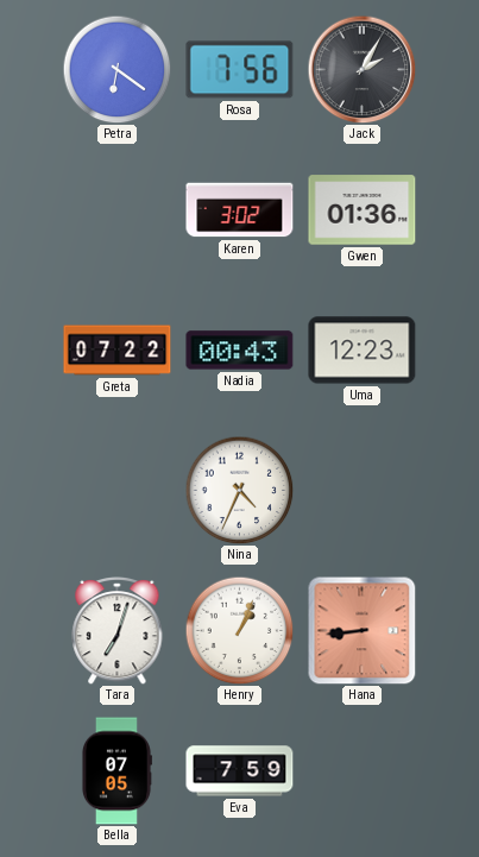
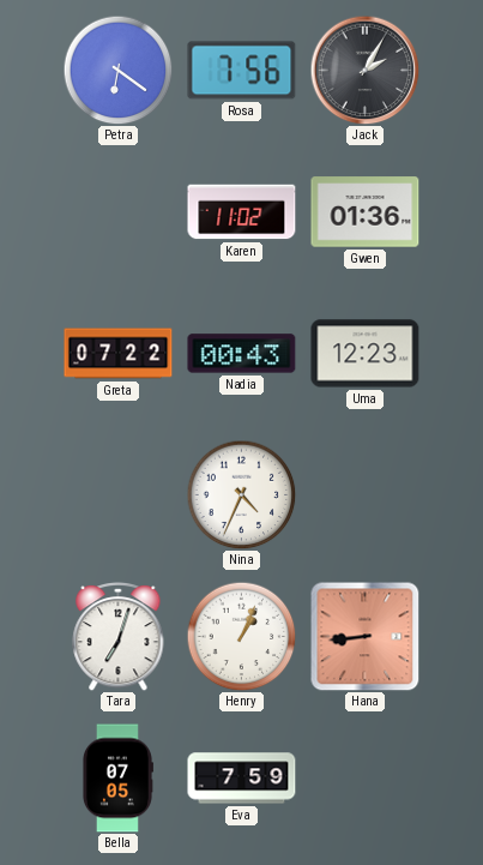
Karen: 3:02 -> 11:02
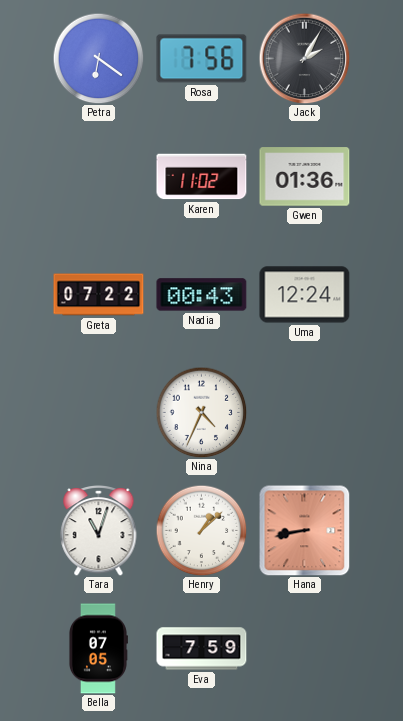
Uma: 12:23 -> 12:24
Tara: 7:03 -> 11:03
Henry: 1:04 -> 1:08
Hana: 8:44 -> 8:43
